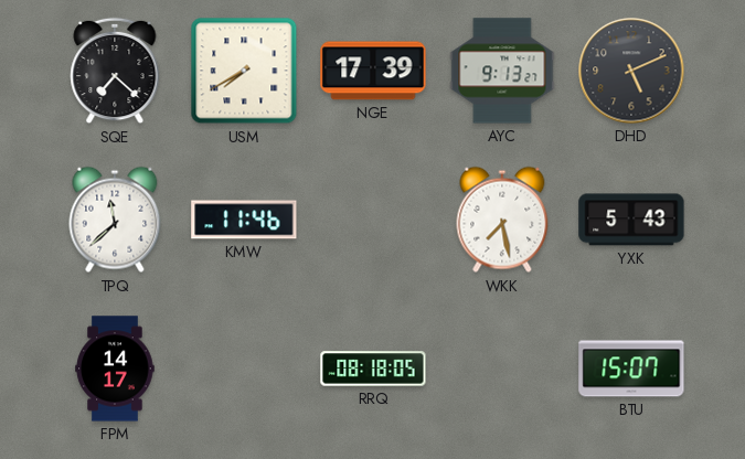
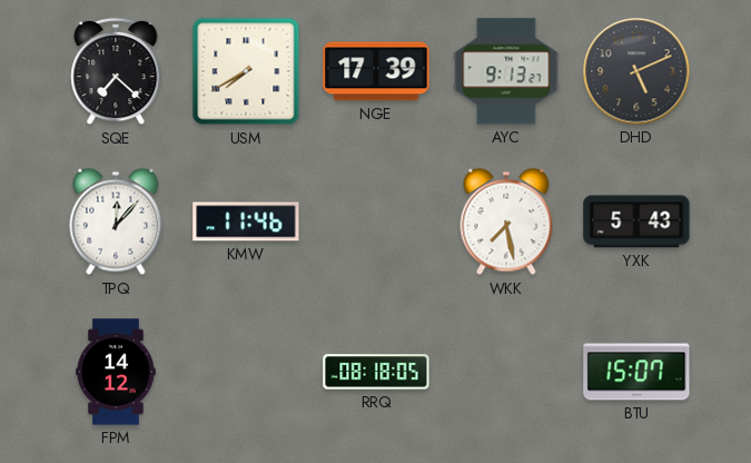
TPQ: 11:38 -> 12:07
FPM: 14:17 -> 14:12
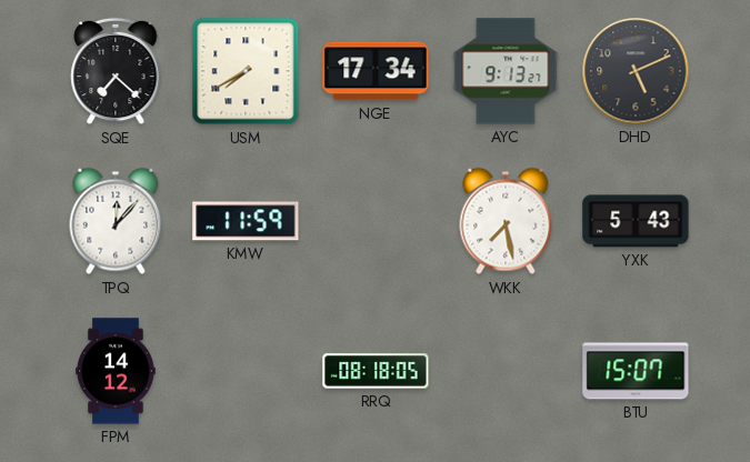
NGE: 17:39 -> 17:34
KMW: 11:46 -> 11:59
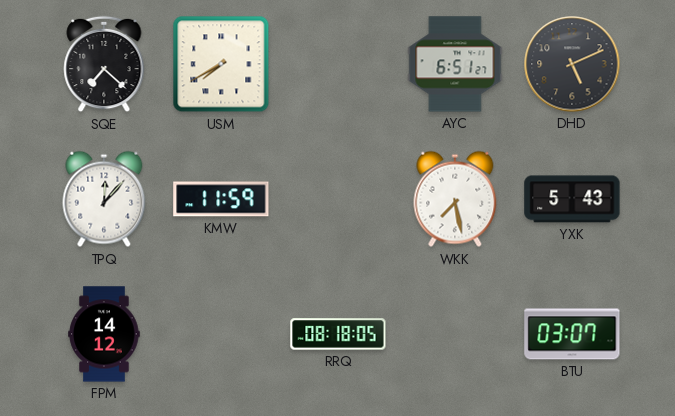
NGE: 17:34 -> none
AYC: 9:13 -> 6:51
BTU: 15:07 -> 03:07
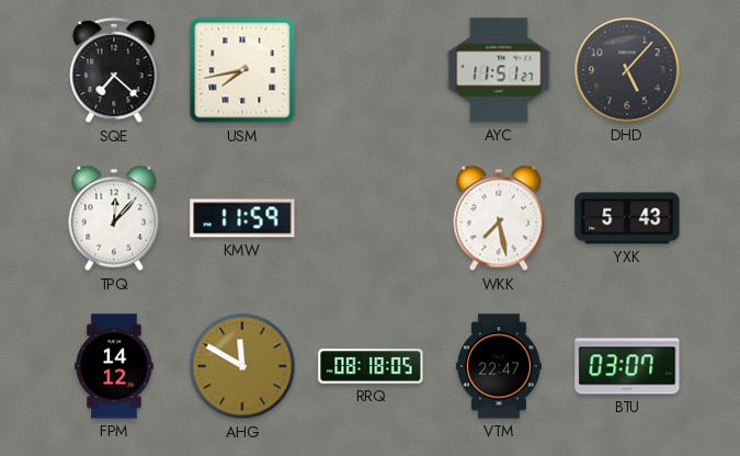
USM: 7:40 -> 7:43
AYC: 6:51 -> 11:51
DHD: 5:11 -> 5:07
AHG: none -> 11:50
VTM: none -> 22:47
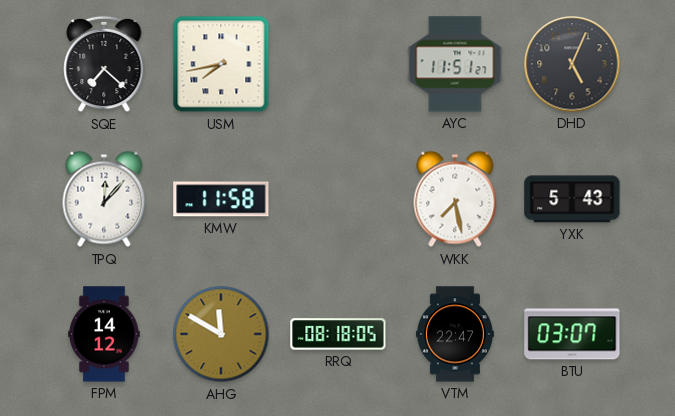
DHD: 5:07 -> 5:04
KMW: 11:59 -> 11:58
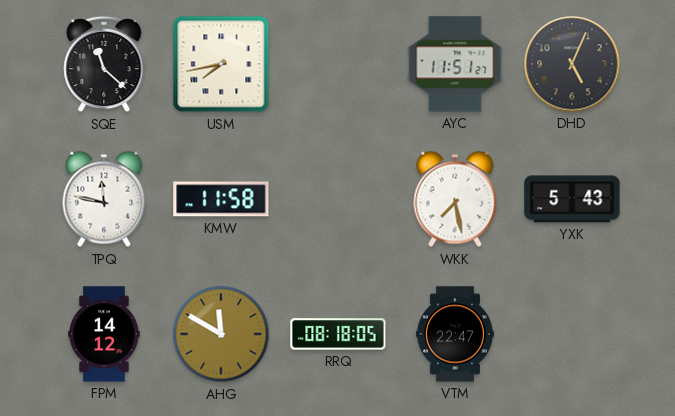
SQE: 7:22 -> 11:22
TPQ: 12:07 -> 11:47
BTU: 03:07 -> none
